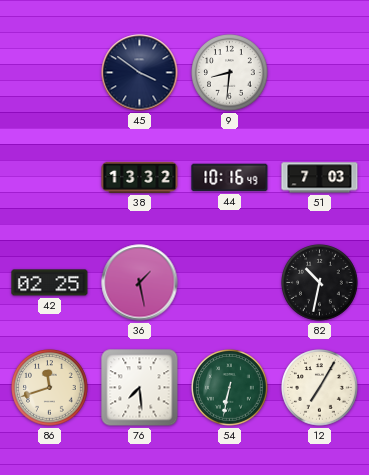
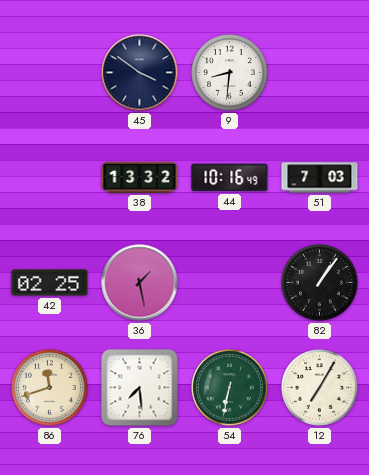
82: 10:32 -> 1:06
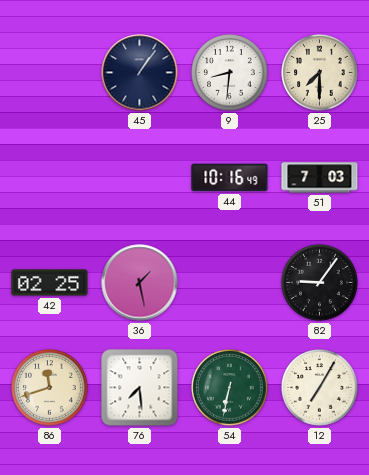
45: 3:51 -> 1:06
25: none -> 7:30
38: 13:32 -> none
82: 1:06 -> 9:06
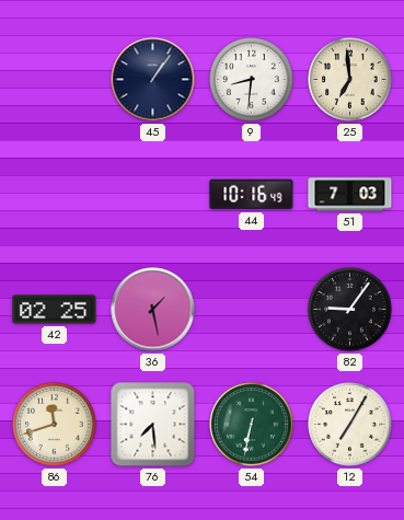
25: 7:30 -> 6:59
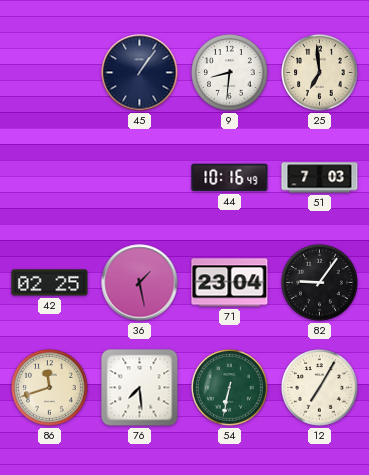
71: none -> 23:04
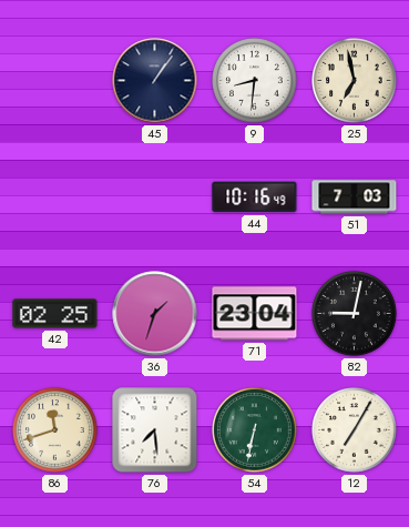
25: 6:59 -> 6:58
36: 1:28 -> 1:33
82: 9:06 -> 9:02
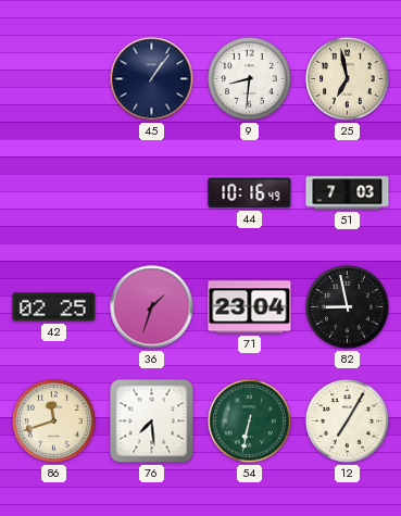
82: 9:02 -> 8:58
